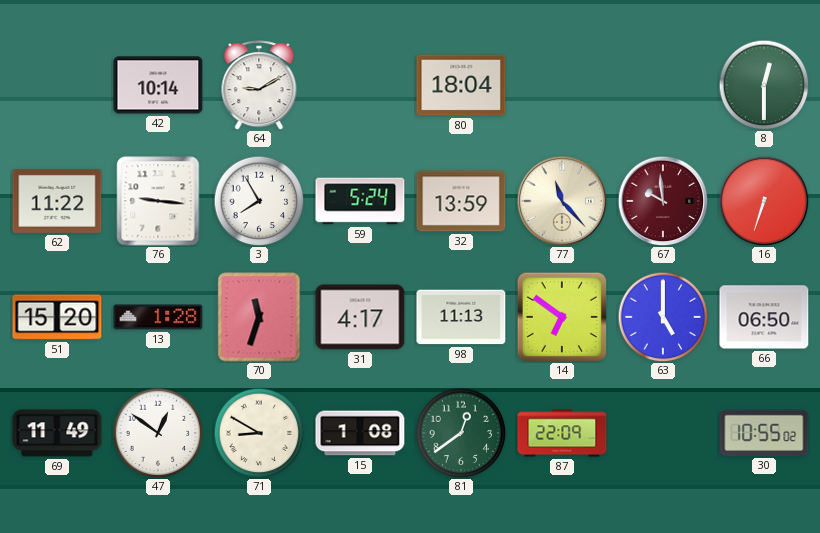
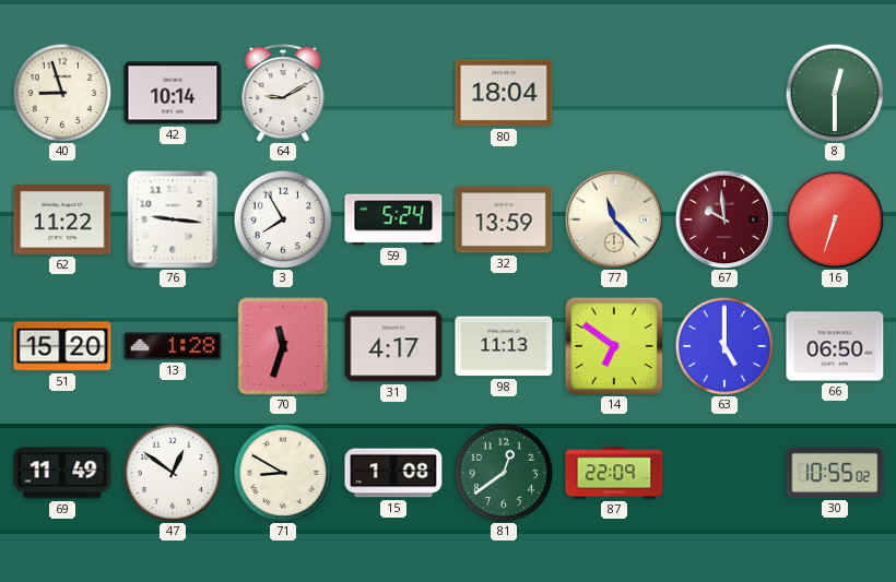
40: none -> 8:57
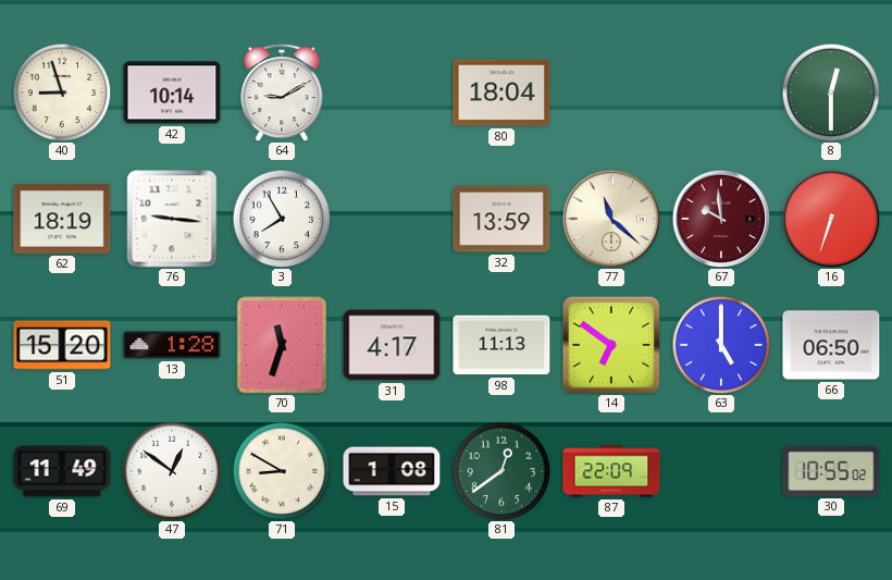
62: 11:22 -> 18:19
59: 5:24 -> none
77: 11:23 -> 11:22
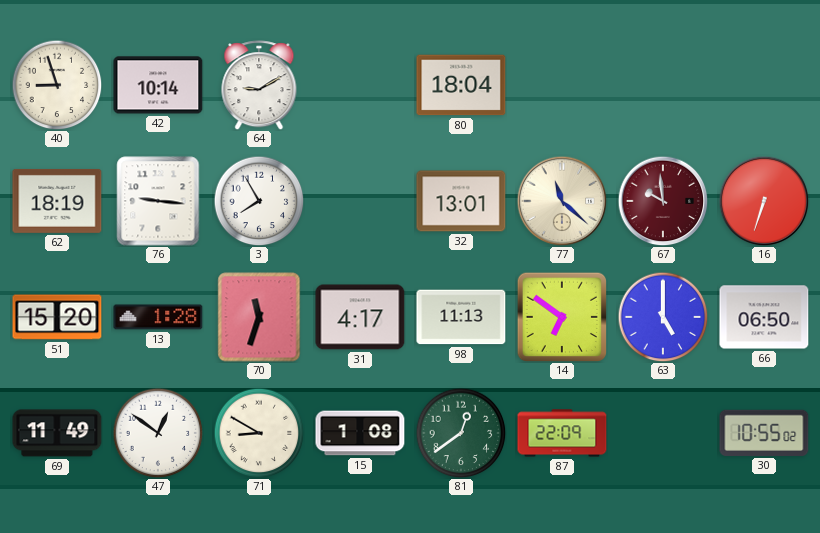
8: 12:30 -> none
32: 13:59 -> 13:01
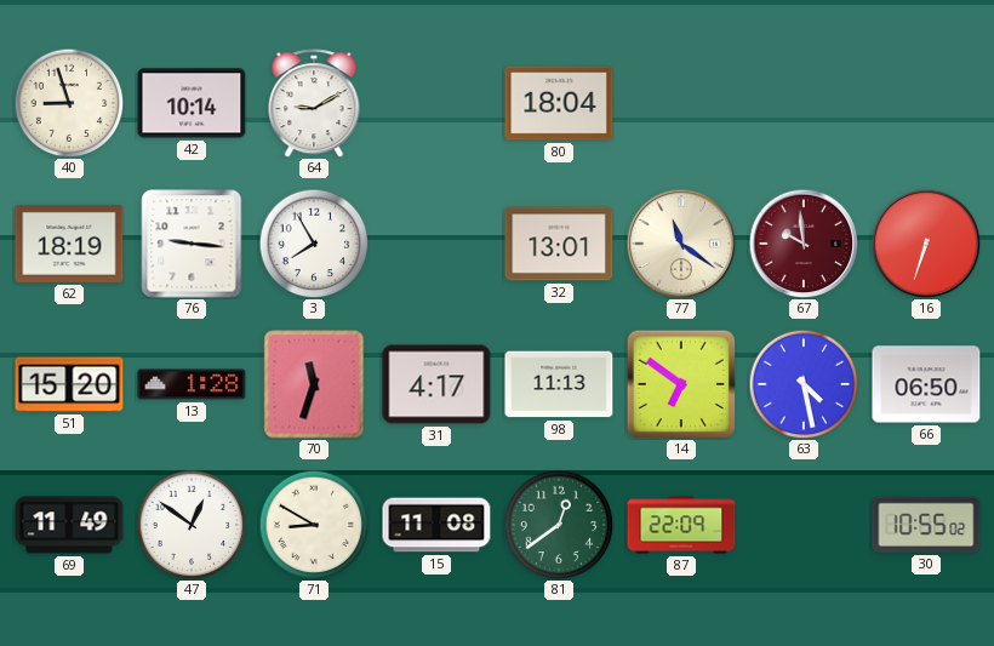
77: 11:22 -> 11:21
63: 5:00 -> 4:28
15: 1:08 -> 11:08
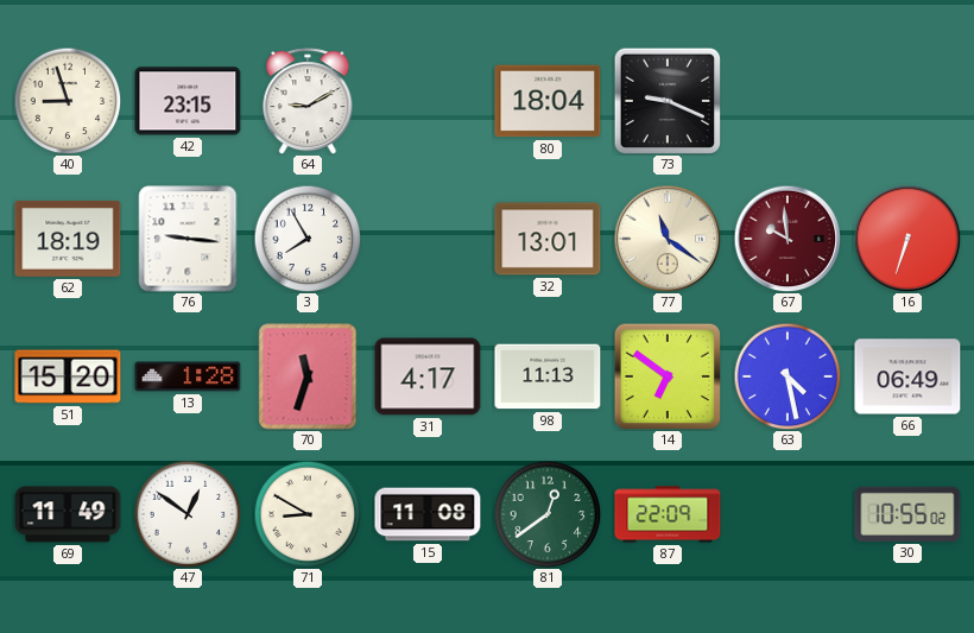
42: 10:14 -> 23:15
73: none -> 9:19
66: 06:50 -> 06:49
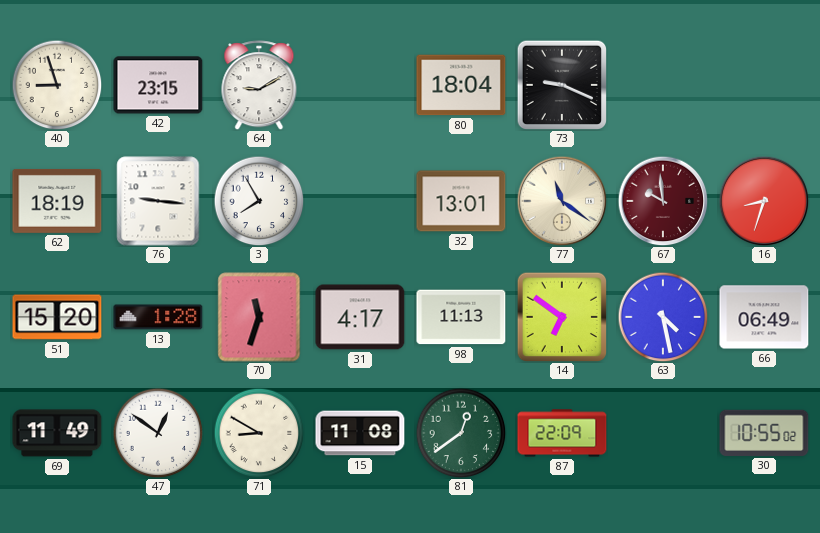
16: 6:33 -> 8:33
